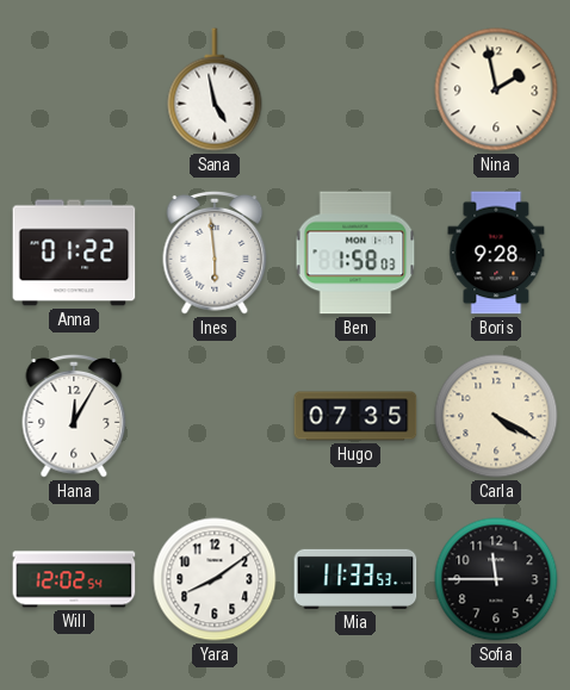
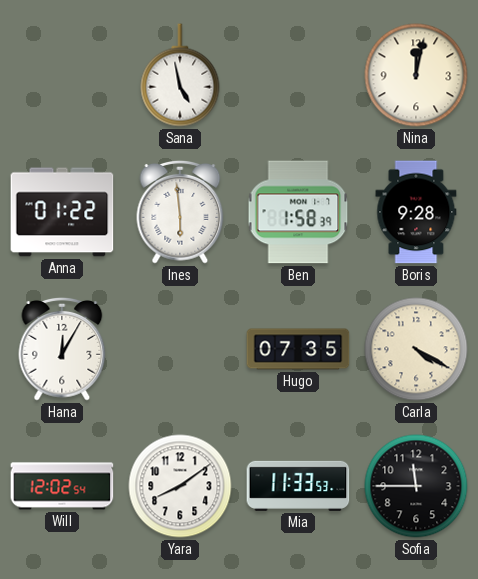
Nina: 1:58 -> 12:02
Ben: 1:58:03 -> 1:58:39
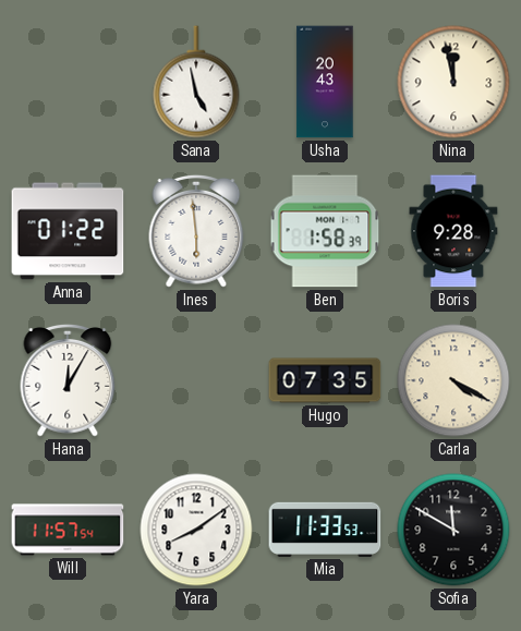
Usha: none -> 20:43
Nina: 12:02 -> 11:58
Will: 12:02 -> 11:57
Sofia: 11:45 -> 11:50
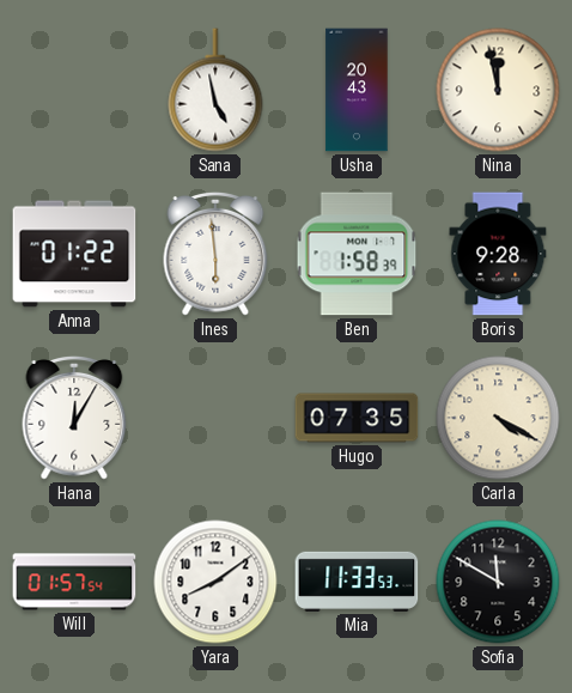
Will: 11:57 -> 01:57
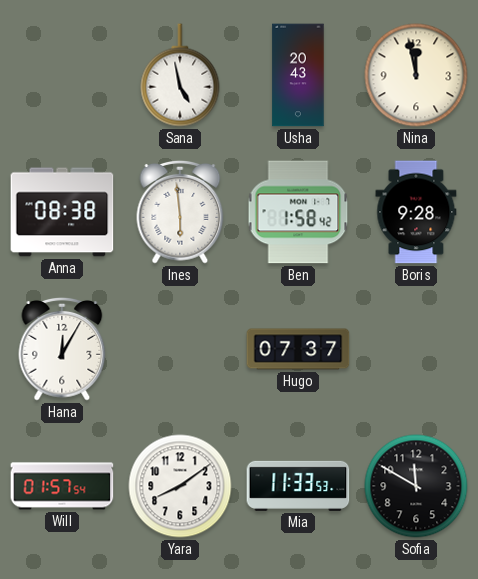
Anna: 01:22 -> 08:38
Ben: 1:58:39 -> 1:58:42
Hugo: 07:35 -> 07:37
Carla: 4:20 -> none
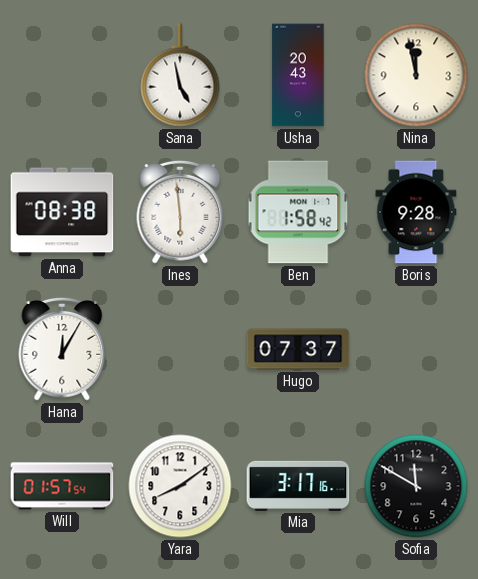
Mia: 11:33 -> 3:17
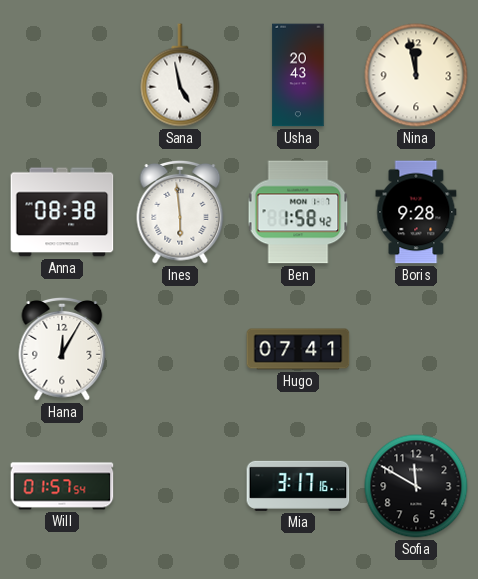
Hugo: 07:37 -> 07:41
Yara: 8:09 -> none
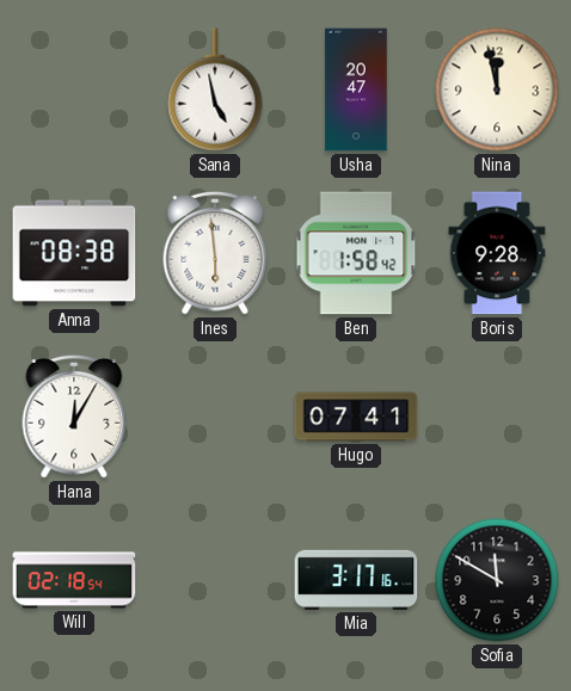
Usha: 20:43 -> 20:47
Will: 01:57 -> 02:18
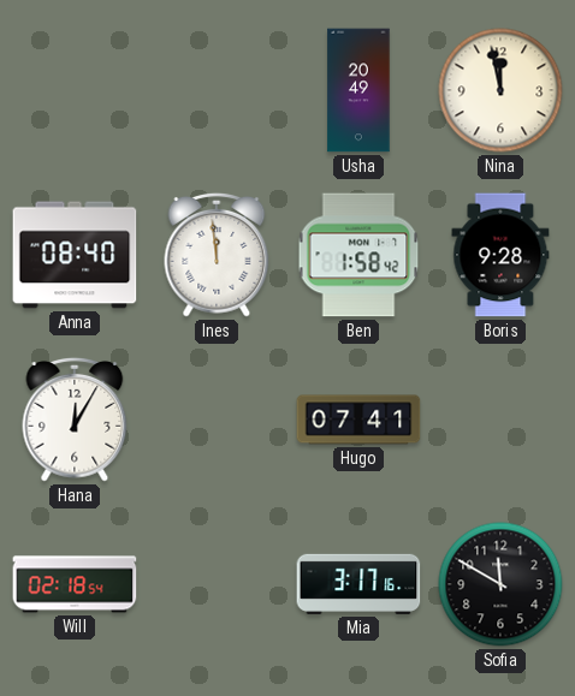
Sana: 4:58 -> none
Usha: 20:47 -> 20:49
Anna: 08:38 -> 08:40
Ines: 5:59 -> 11:59
